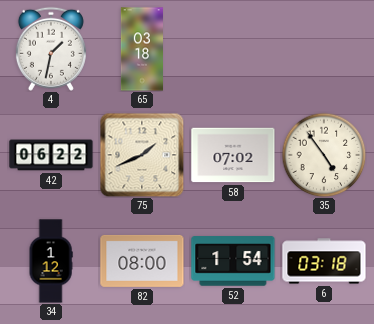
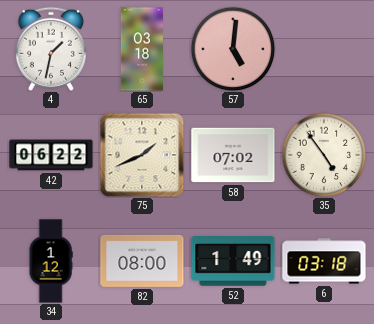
57: none -> 5:01
52: 1:54 -> 1:49
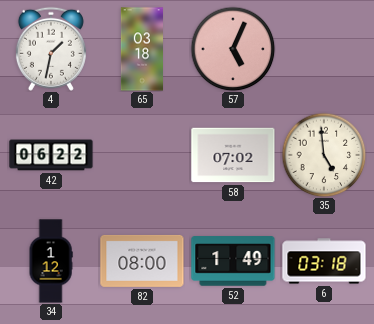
57: 5:01 -> 5:04
75: 1:41 -> none
35: 4:54 -> 4:59
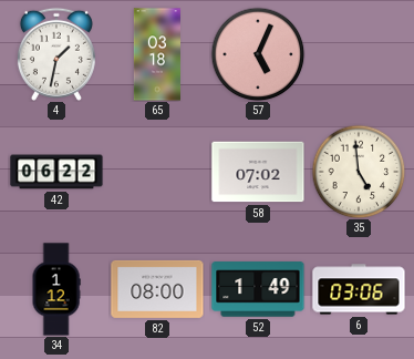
6: 03:18 -> 03:06
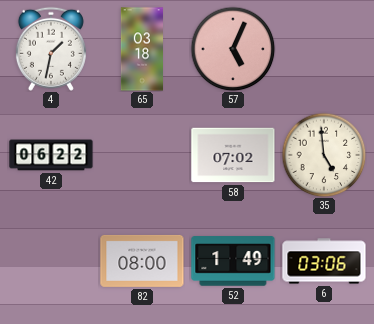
34: 1:12 -> none
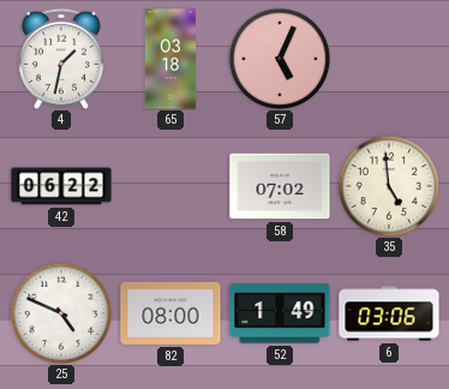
25: none -> 4:49
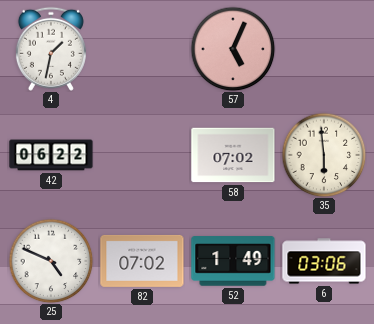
65: 03:18 -> none
35: 4:59 -> 5:59
82: 08:00 -> 07:02
